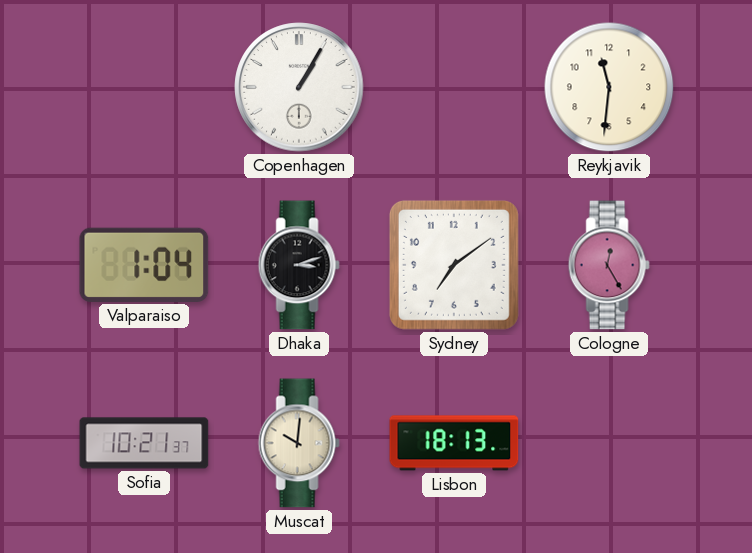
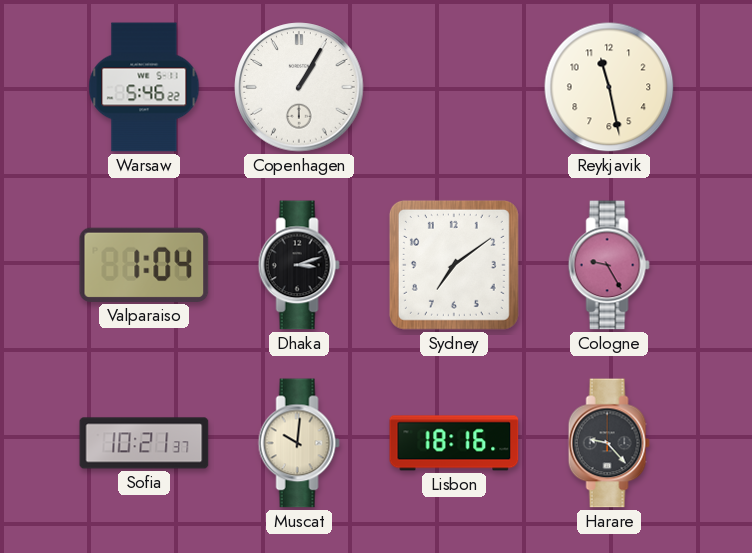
Warsaw: none -> 5:46
Reykjavik: 11:31 -> 11:28
Cologne: 12:25 -> 9:25
Lisbon: 18:13 -> 18:16
Harare: none -> 9:23
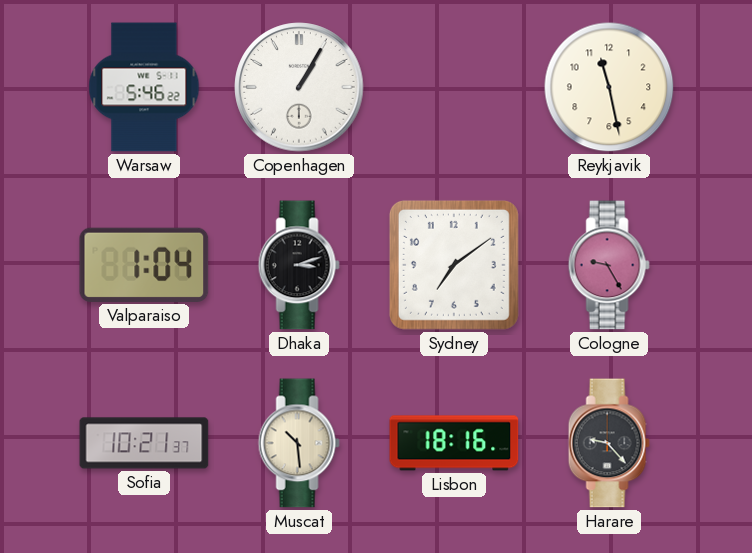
Muscat: 10:01 -> 10:29
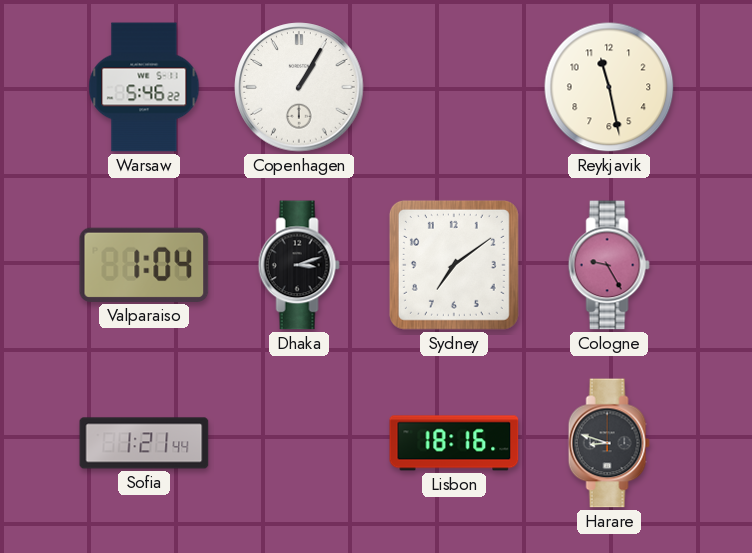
Sofia: 10:21 -> 1:21
Muscat: 10:29 -> none
Harare: 9:23 -> 8:48
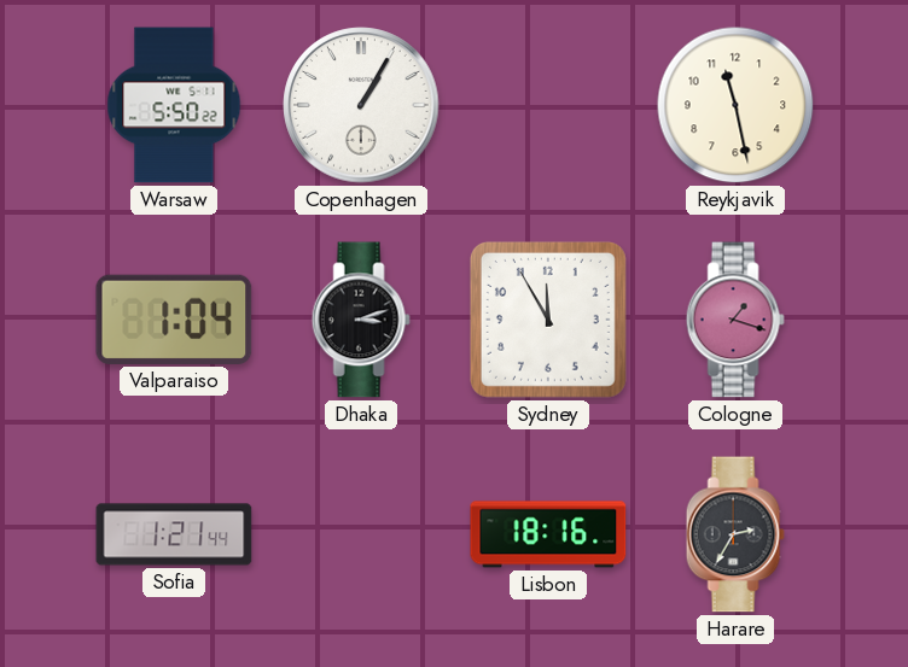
Warsaw: 5:46 -> 5:50
Sydney: 7:09 -> 11:55
Cologne: 9:25 -> 1:18
Harare: 8:48 -> 2:35
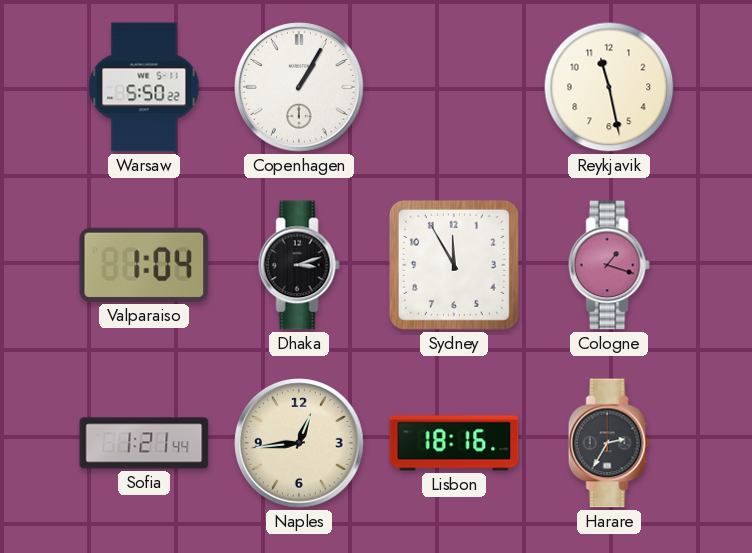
Naples: none -> 12:44
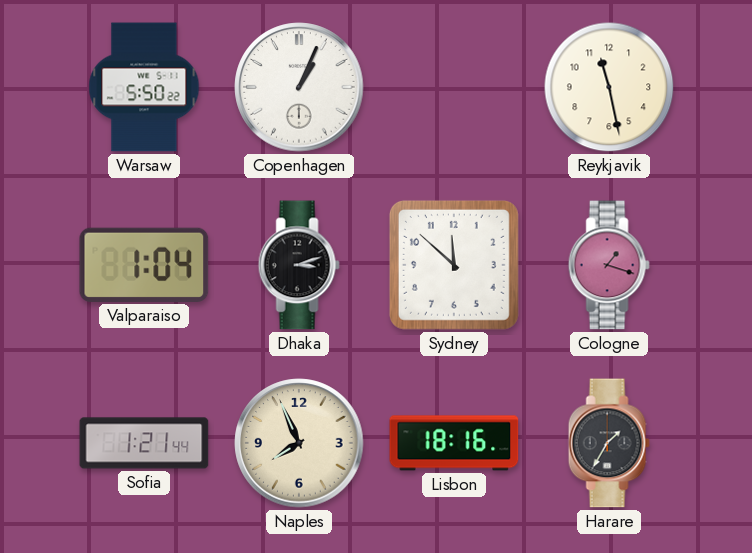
Copenhagen: 1:05 -> 1:04
Sydney: 11:55 -> 11:52
Naples: 12:44 -> 7:56
Harare: 2:35 -> 1:35
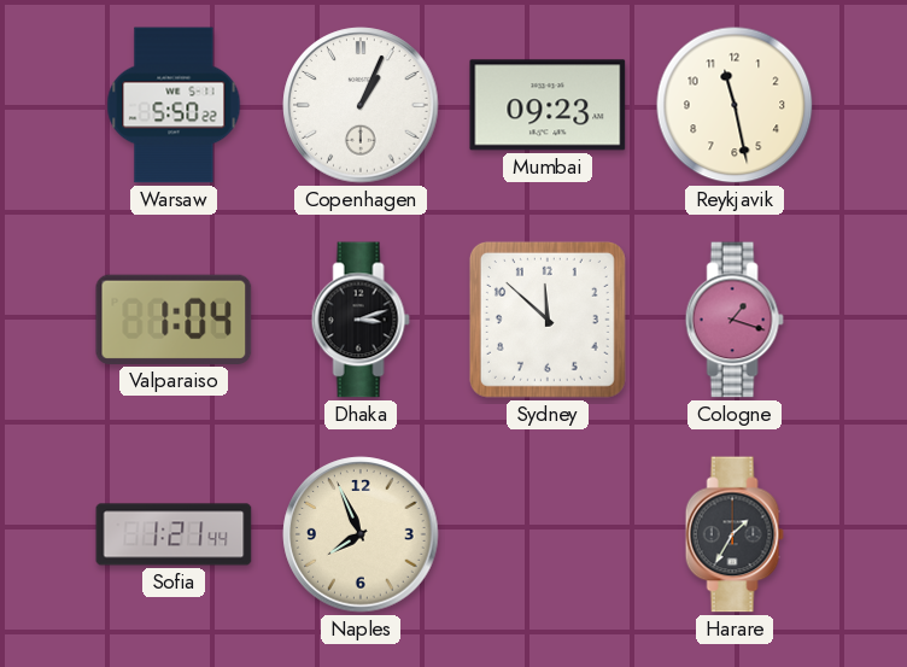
Mumbai: none -> 09:23
Lisbon: 18:16 -> none
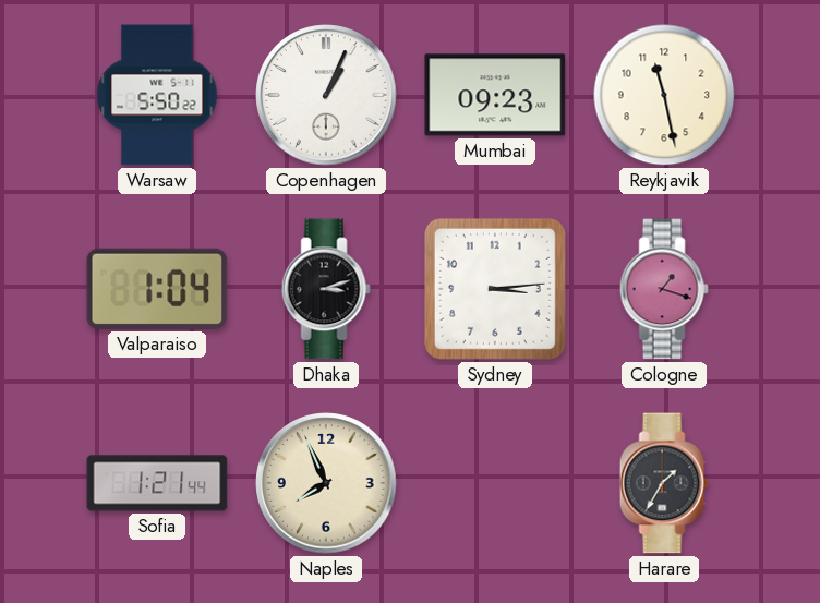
Sydney: 11:52 -> 3:14
